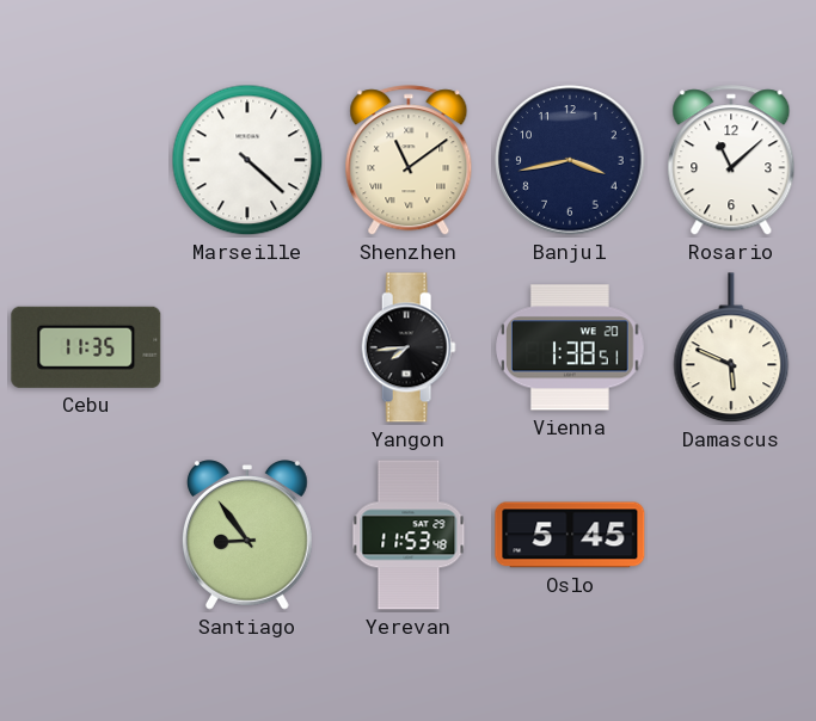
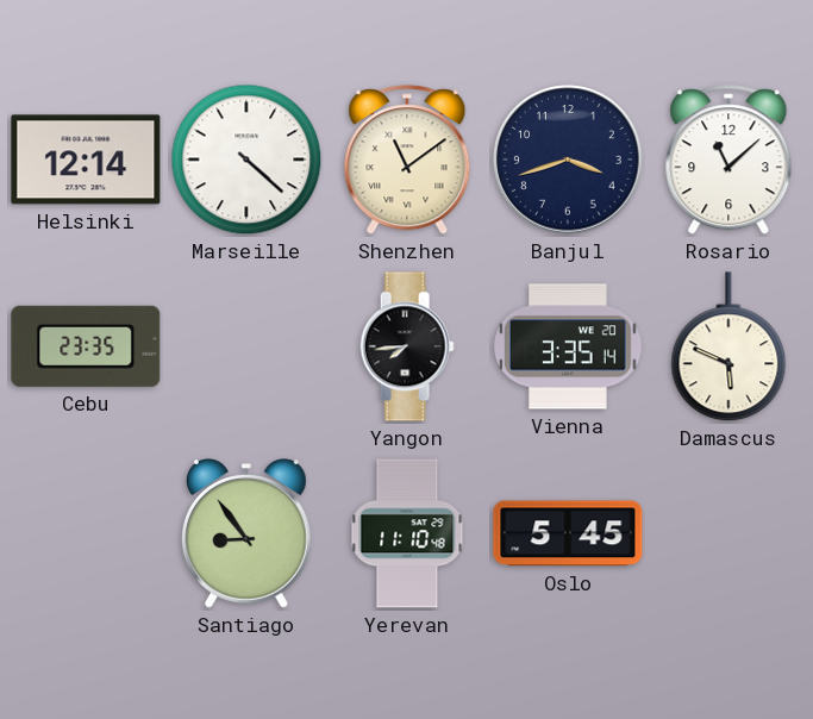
Helsinki: none -> 12:14
Banjul: 3:43 -> 3:42
Cebu: 11:35 -> 23:35
Vienna: 1:38 -> 3:35
Yerevan: 11:53 -> 11:10
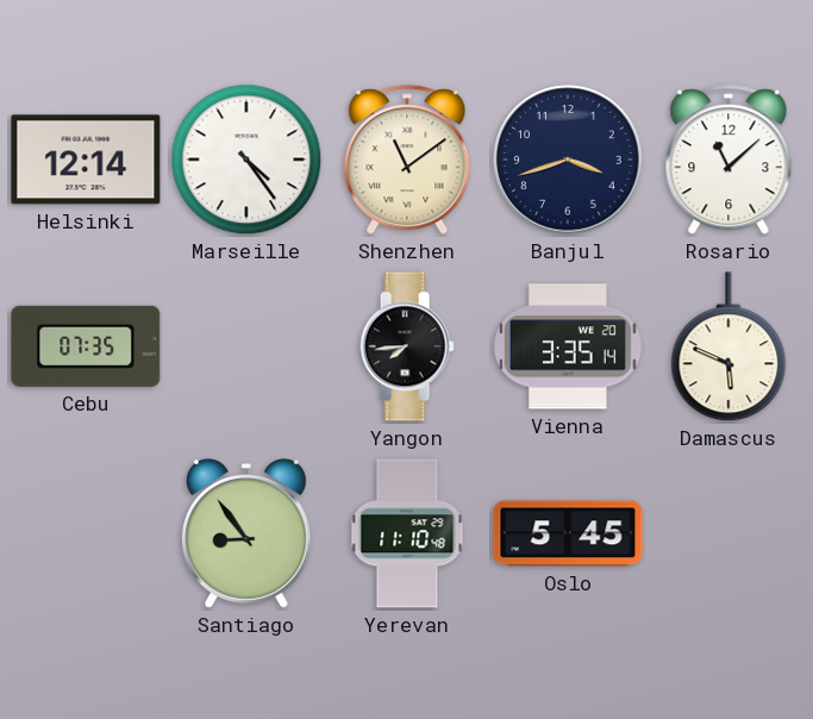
Marseille: 4:22 -> 4:24
Cebu: 23:35 -> 07:35
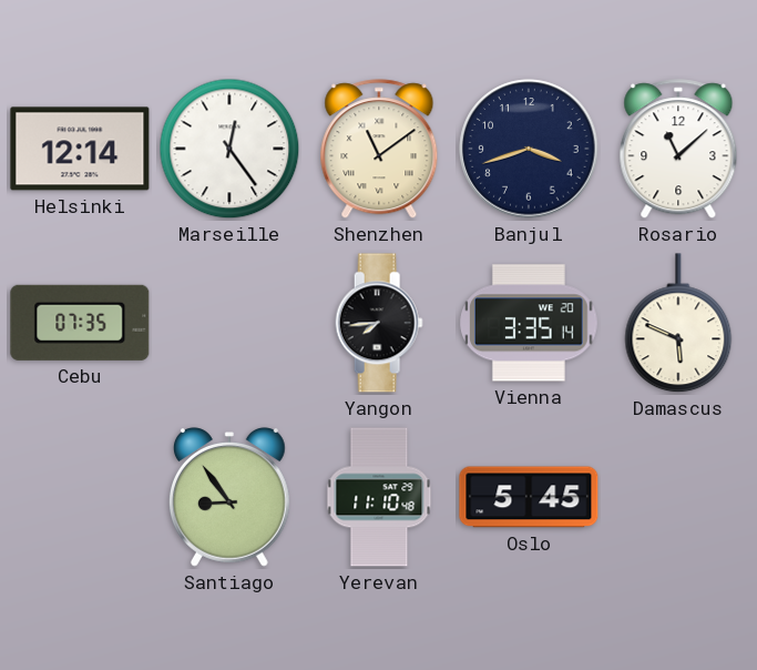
Marseille: 4:24 -> 12:24
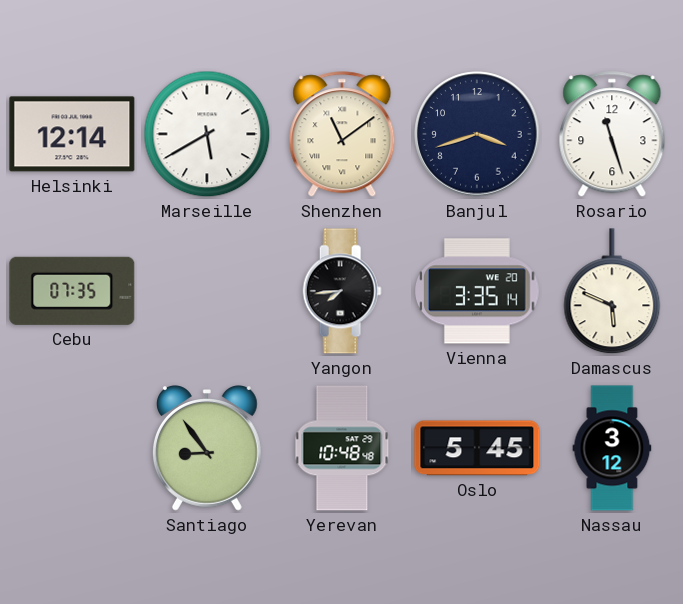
Marseille: 12:24 -> 5:40
Rosario: 11:08 -> 11:27
Yerevan: 11:10 -> 10:48
Nassau: none -> 3:12
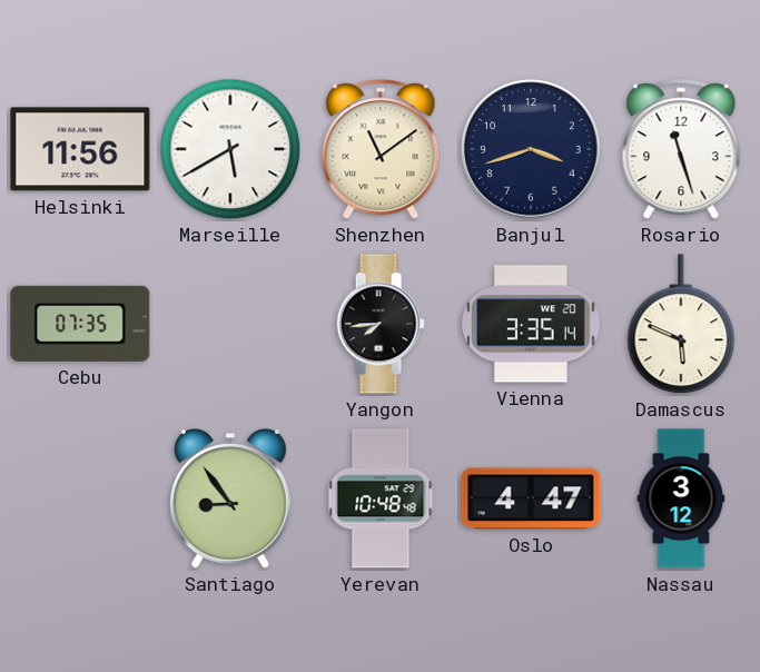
Helsinki: 12:14 -> 11:56
Oslo: 5:45 -> 4:47
